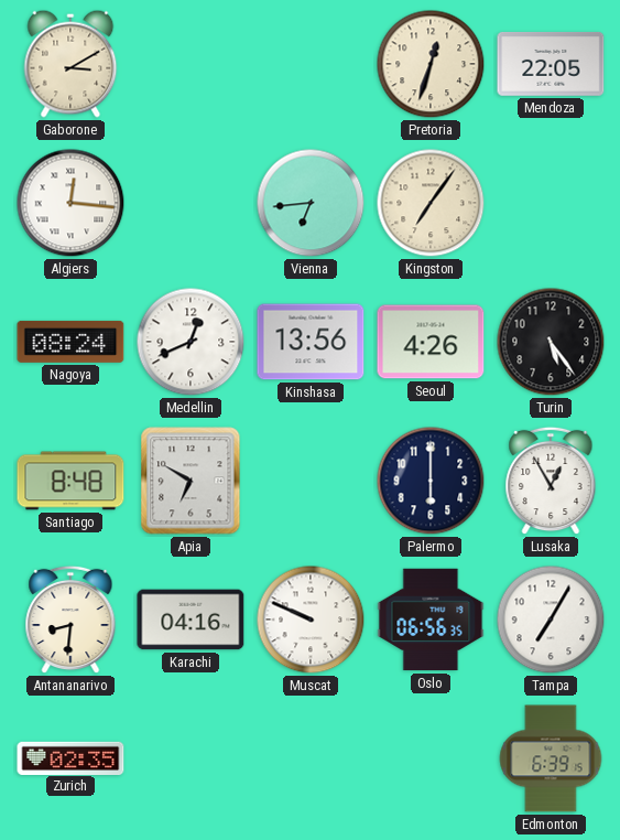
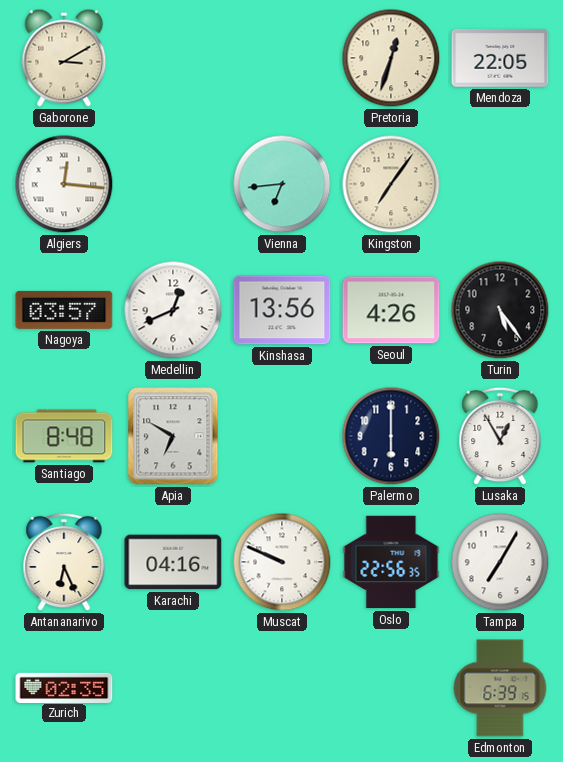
Nagoya: 08:24 -> 03:57
Antananarivo: 8:31 -> 6:26
Oslo: 06:56 -> 22:56
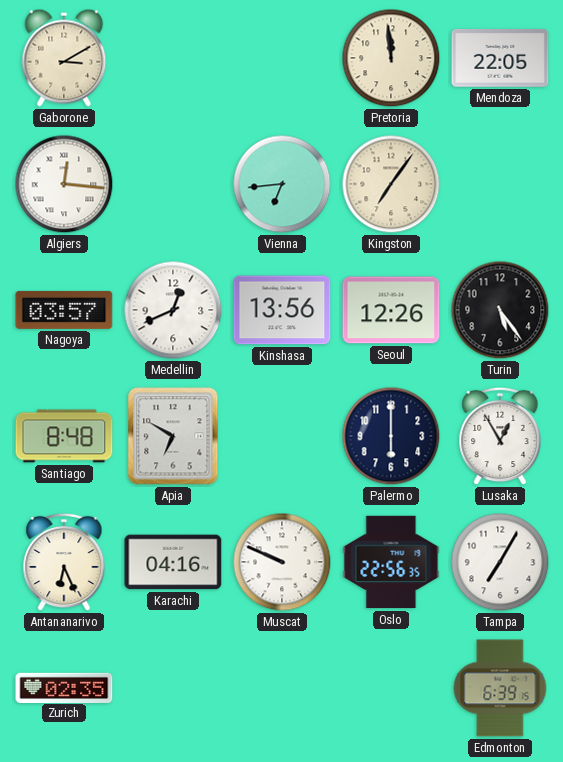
Pretoria: 12:33 -> 11:59
Seoul: 4:26 -> 12:26
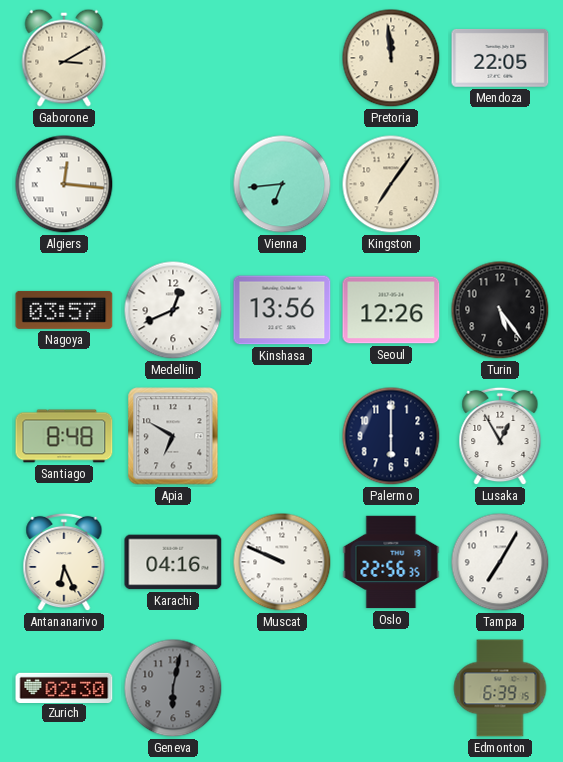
Zurich: 02:35 -> 02:30
Geneva: none -> 6:02
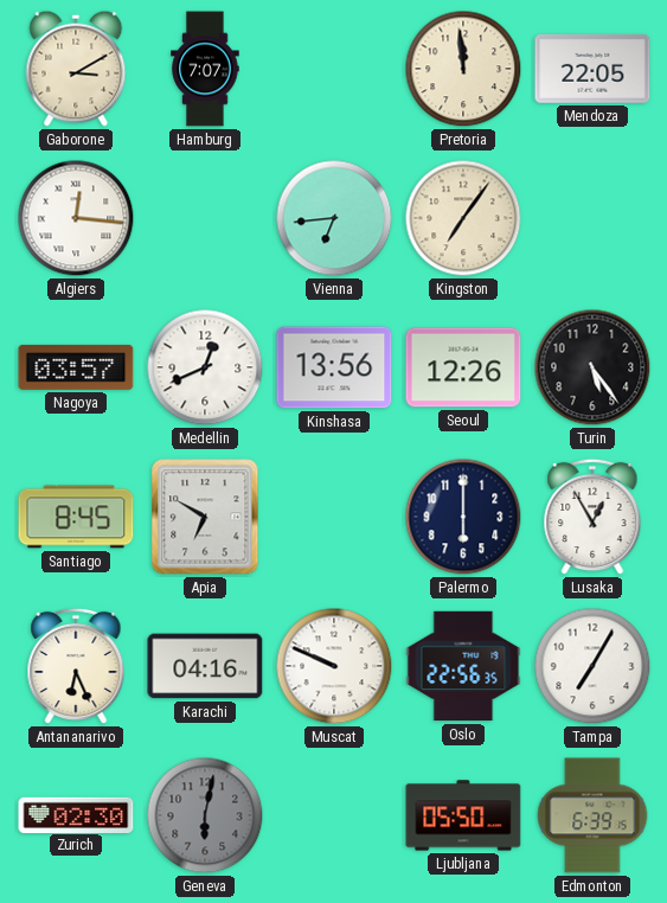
Hamburg: none -> 7:07
Santiago: 8:48 -> 8:45
Ljubljana: none -> 05:50
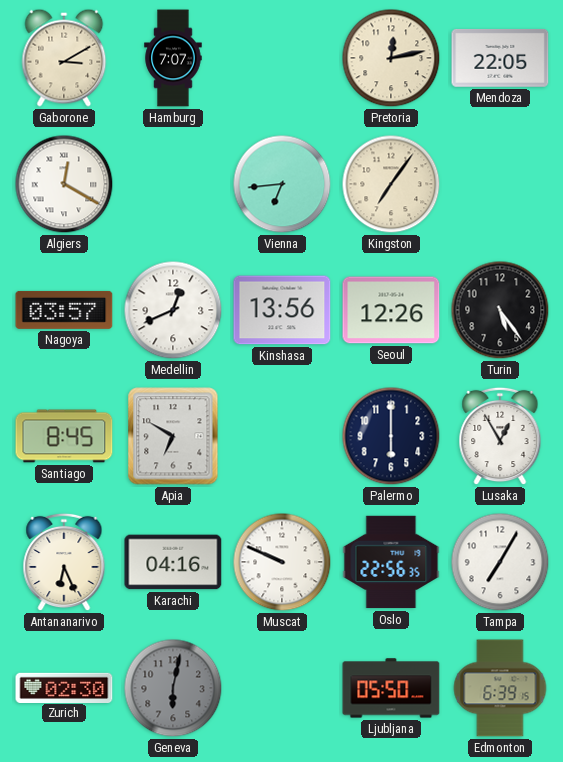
Pretoria: 11:59 -> 12:13
Algiers: 12:16 -> 12:20
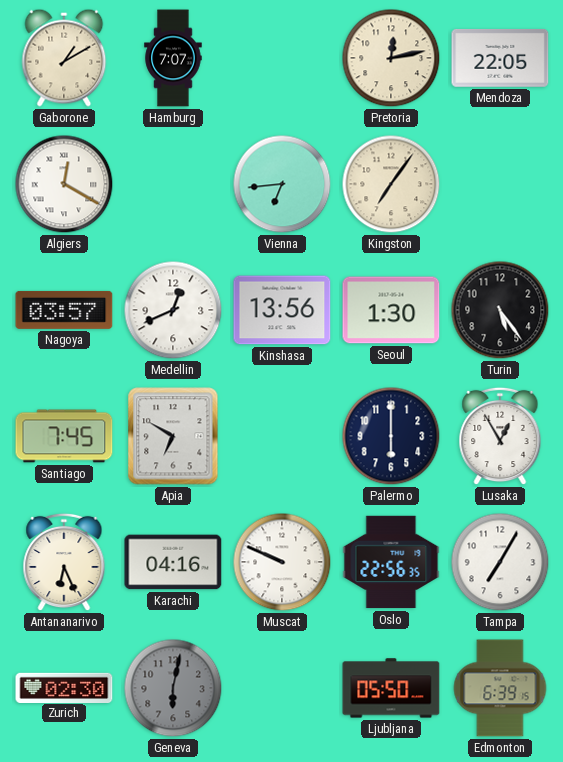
Gaborone: 3:10 -> 1:10
Seoul: 12:26 -> 1:30
Santiago: 8:45 -> 7:45
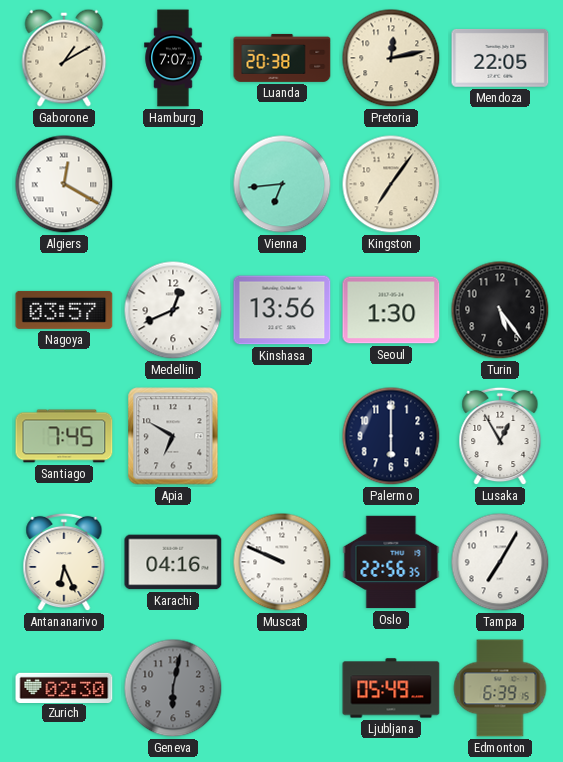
Luanda: none -> 20:38
Ljubljana: 05:50 -> 05:49
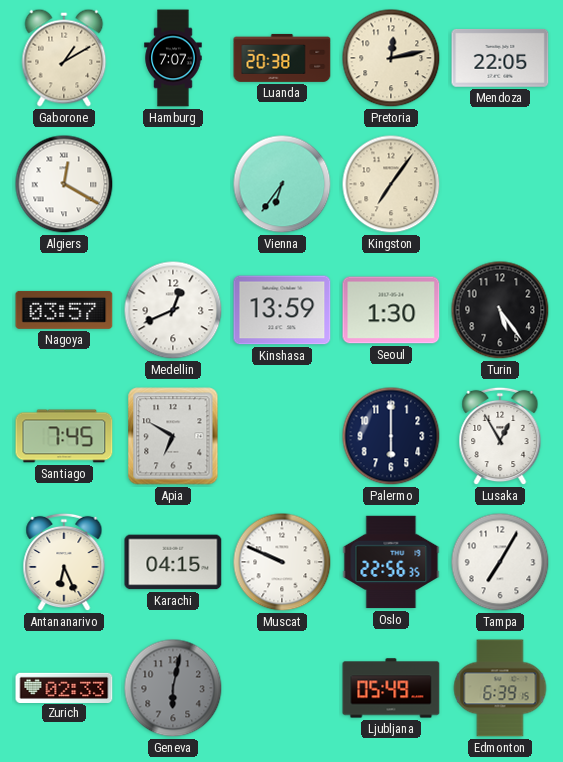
Vienna: 6:44 -> 6:36
Kinshasa: 13:56 -> 13:59
Karachi: 04:16 -> 04:15
Zurich: 02:30 -> 02:33
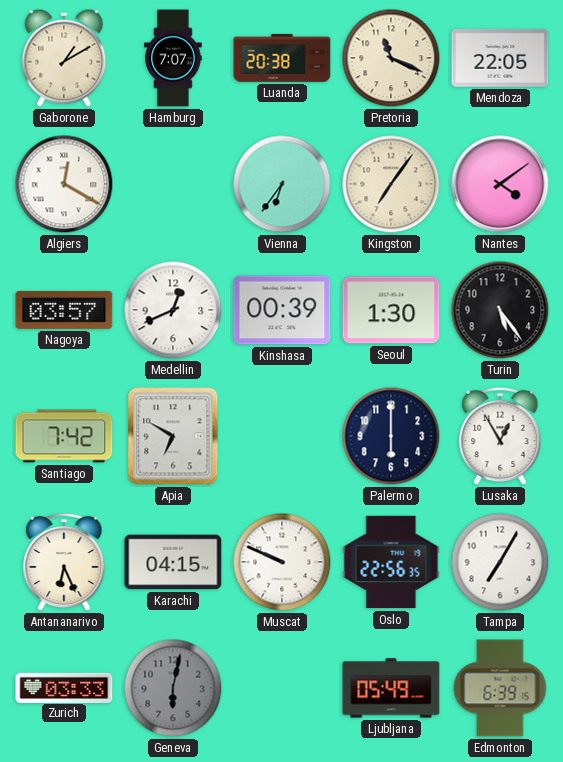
Pretoria: 12:13 -> 11:19
Nantes: none -> 4:09
Kinshasa: 13:59 -> 00:39
Santiago: 7:45 -> 7:42
Zurich: 02:33 -> 03:33
